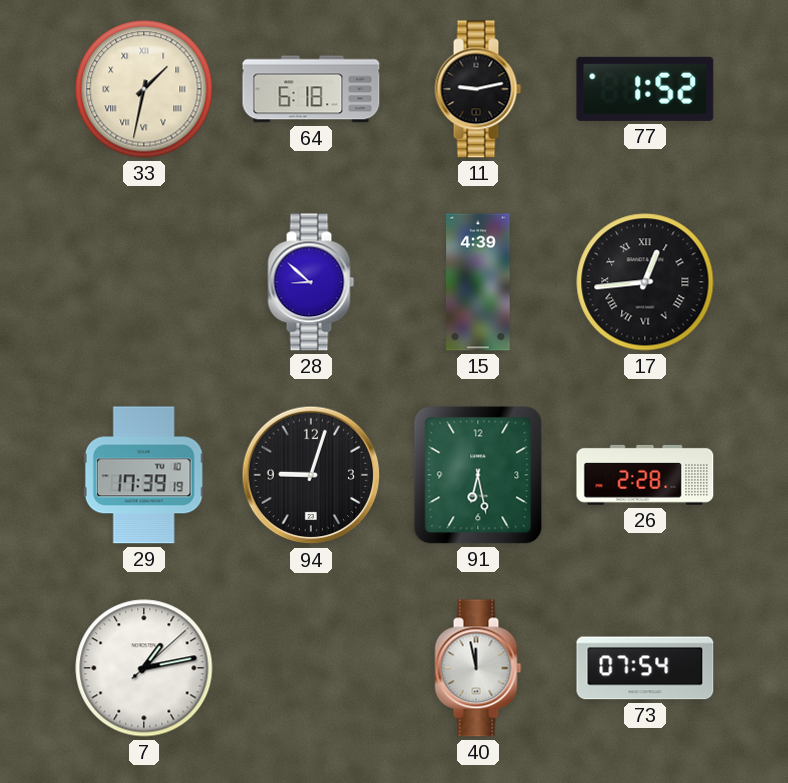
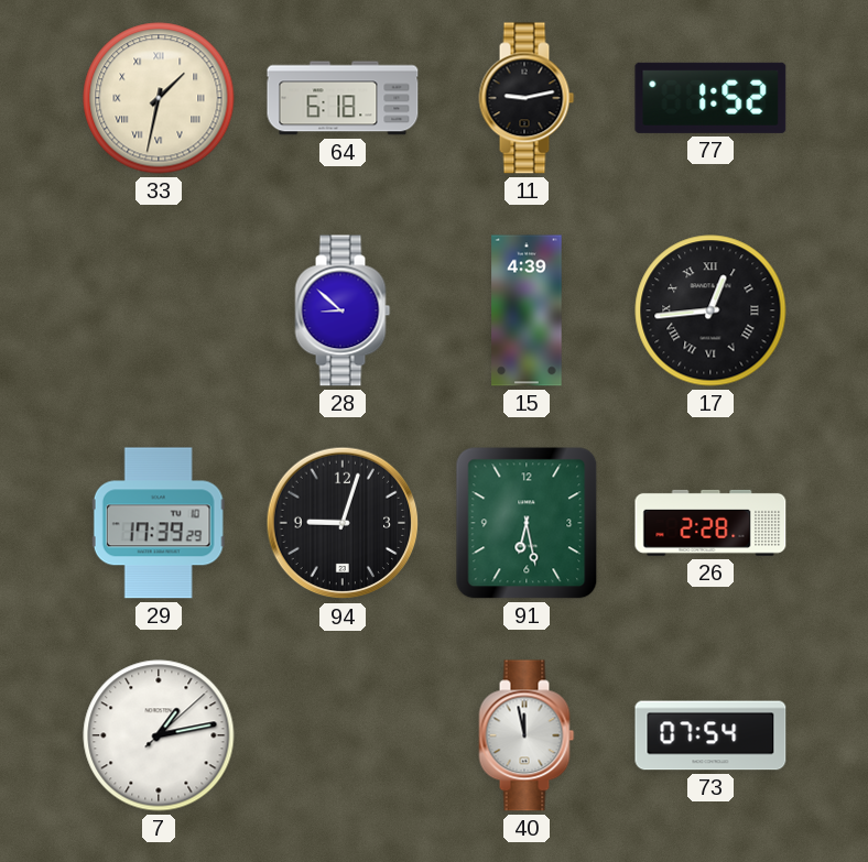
29: 17:39:19 -> 17:39:29
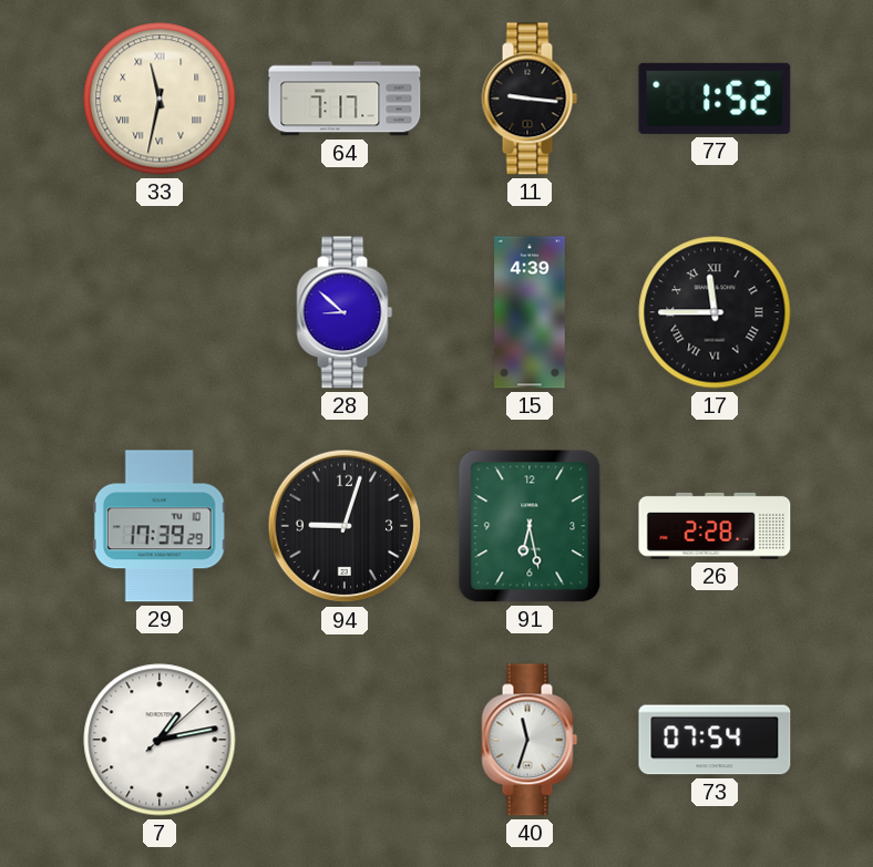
33: 1:32 -> 11:32
64: 6:18 -> 7:17
11: 9:13 -> 9:16
17: 12:44 -> 11:45
40: 11:58 -> 11:33
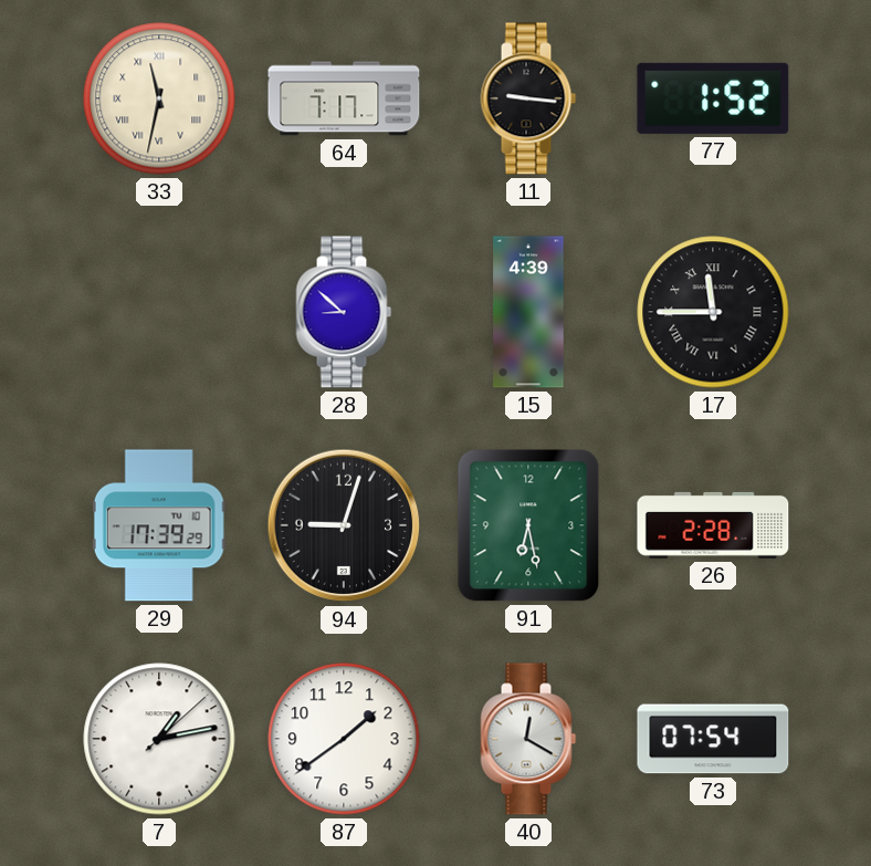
87: none -> 1:39
40: 11:33 -> 12:20
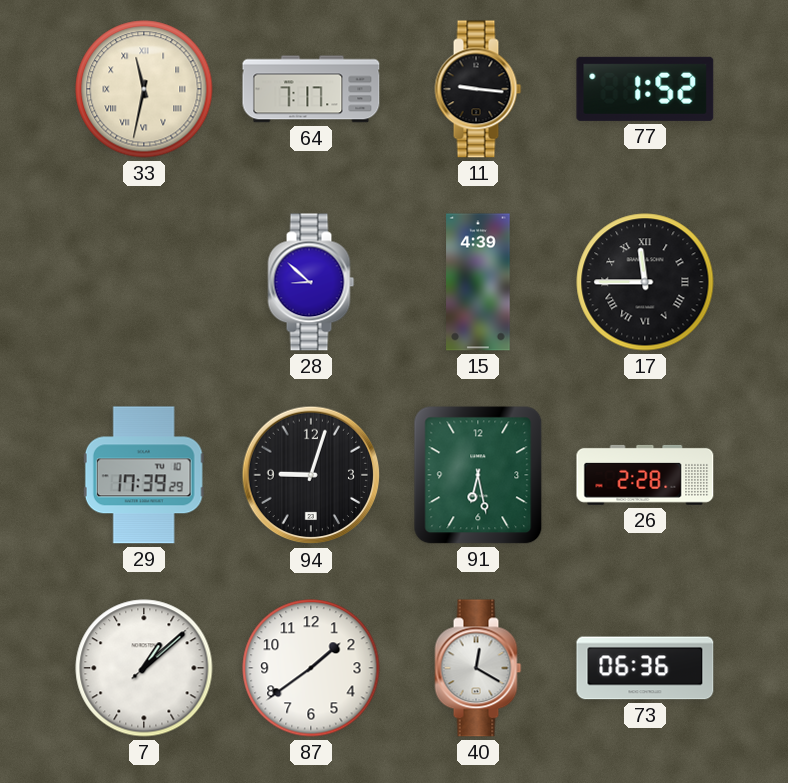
7: 1:13 -> 1:08
73: 07:54 -> 06:36
